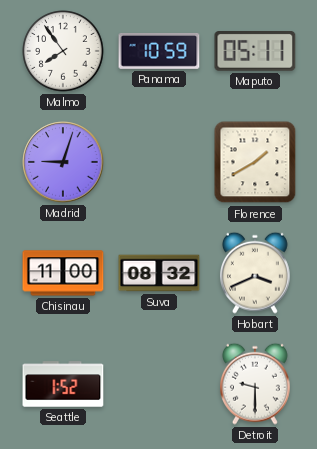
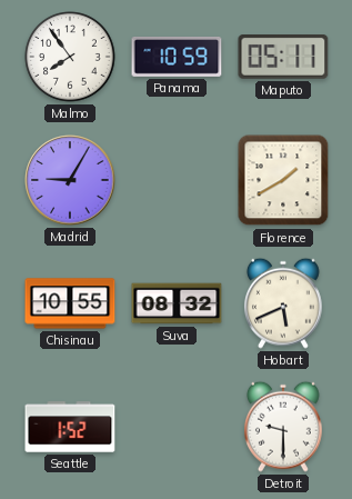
Madrid: 9:03 -> 9:05
Chisinau: 11:00 -> 10:55
Hobart: 3:41 -> 5:41
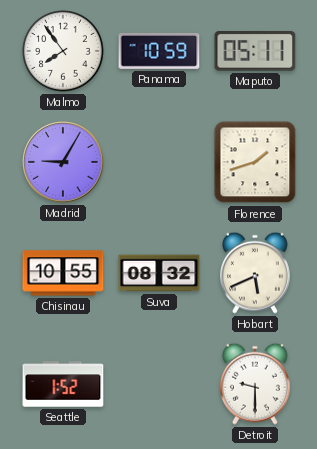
Florence: 1:40 -> 1:42
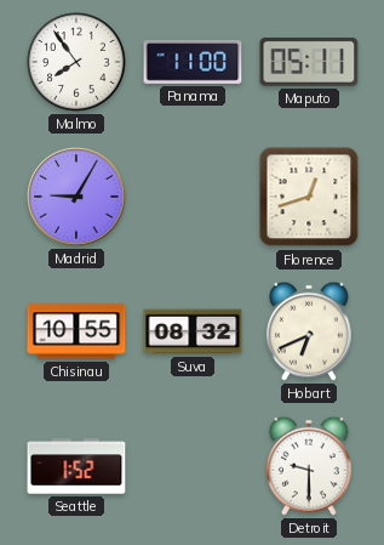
Panama: 10:59 -> 11:00
Florence: 1:42 -> 12:42
Hobart: 5:41 -> 6:41
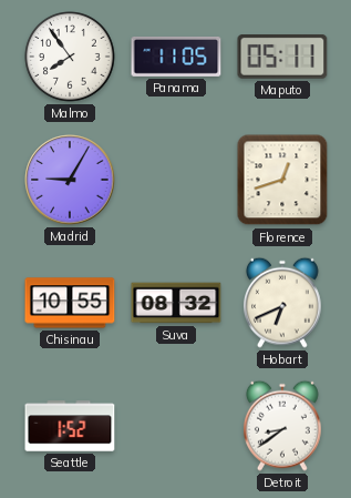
Panama: 11:00 -> 11:05
Detroit: 9:30 -> 8:39
